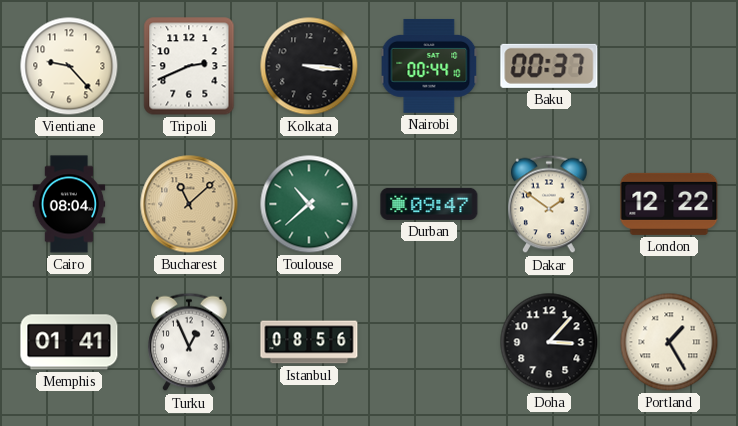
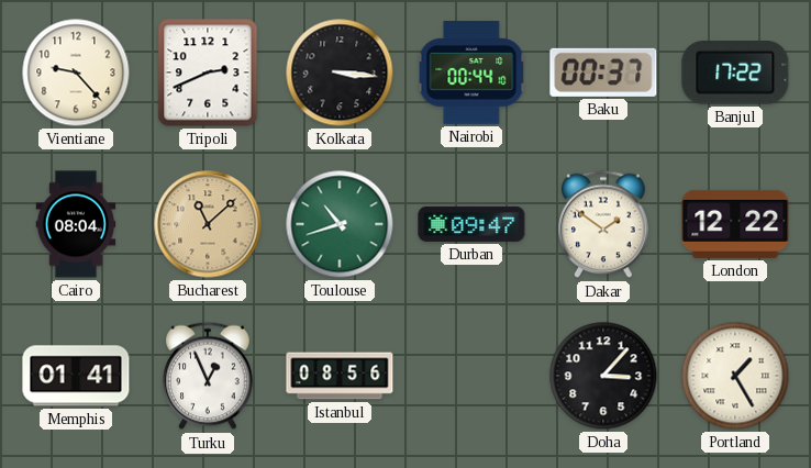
Banjul: none -> 17:22
Toulouse: 10:38 -> 10:42
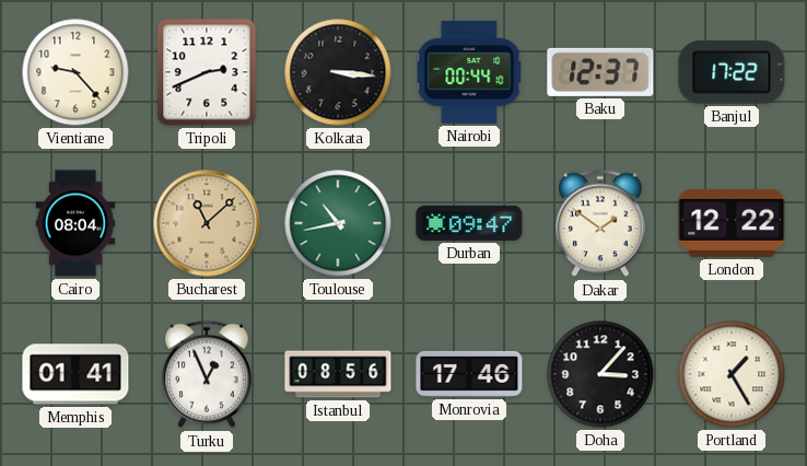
Baku: 00:37 -> 12:37
Toulouse: 10:42 -> 10:43
Monrovia: none -> 17:46
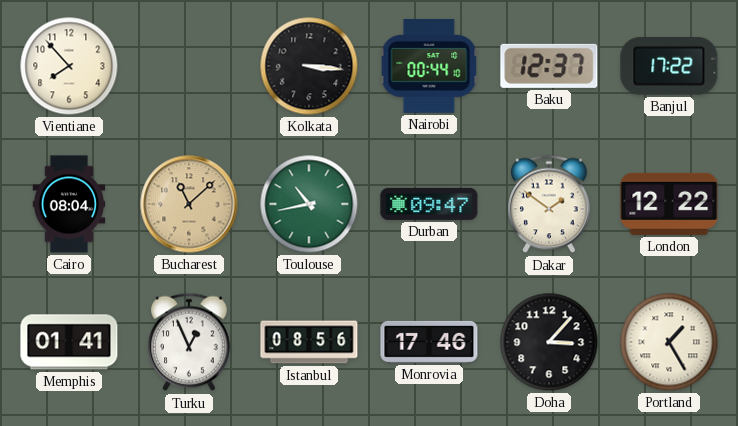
Vientiane: 9:23 -> 7:53
Tripoli: 2:41 -> none
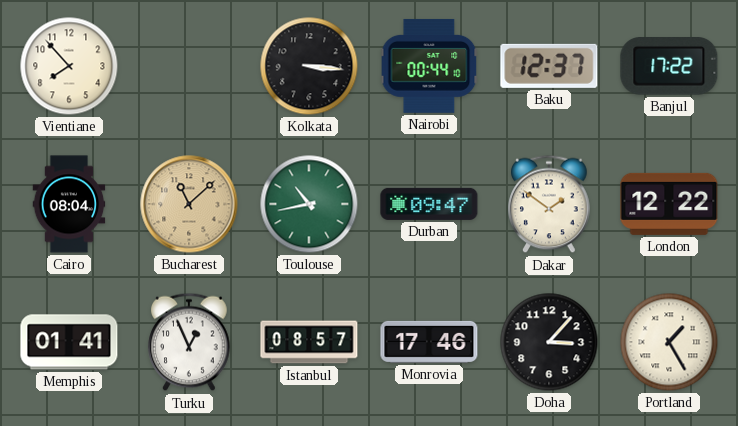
Istanbul: 08:56 -> 08:57
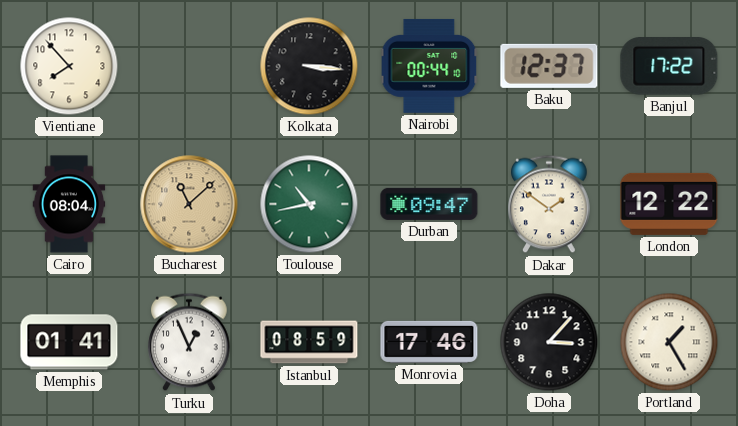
Istanbul: 08:57 -> 08:59
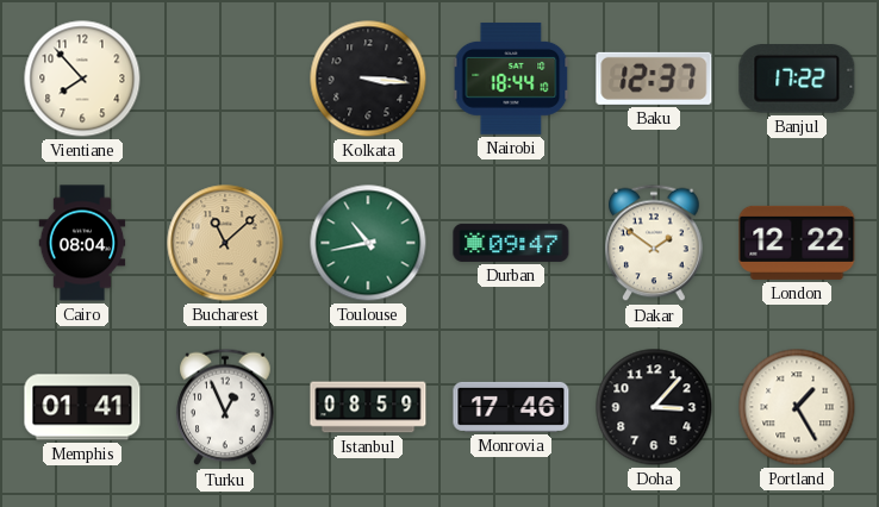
Nairobi: 00:44 -> 18:44
